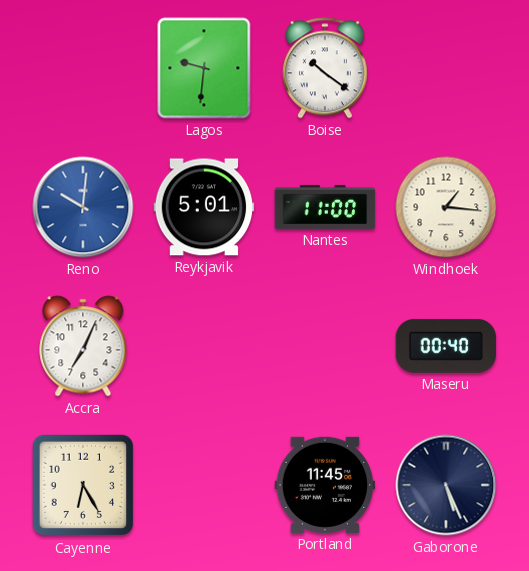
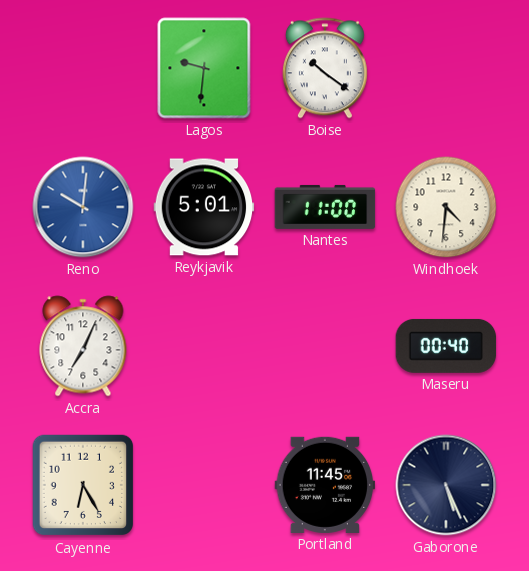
Windhoek: 1:16 -> 4:31
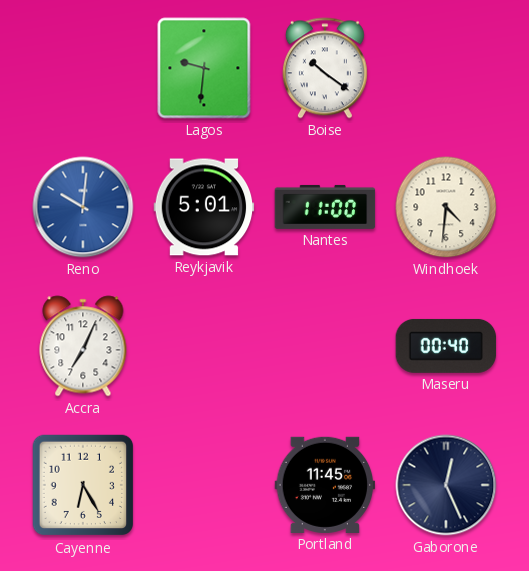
Gaborone: 5:26 -> 12:26
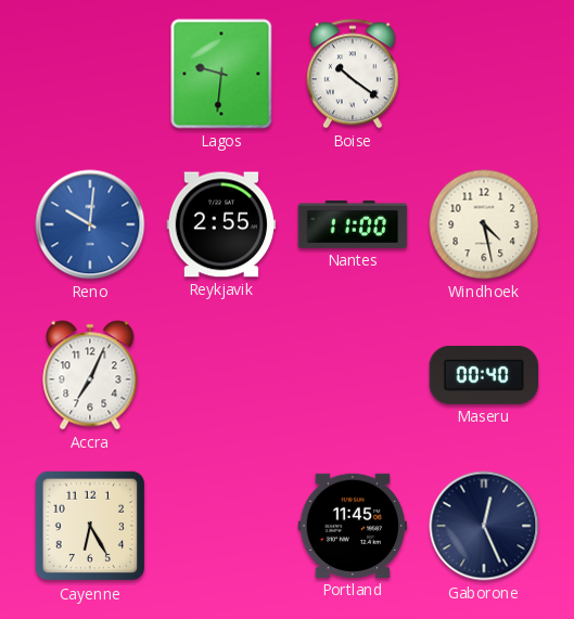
Reykjavik: 5:01 -> 2:55
Windhoek: 4:31 -> 4:28
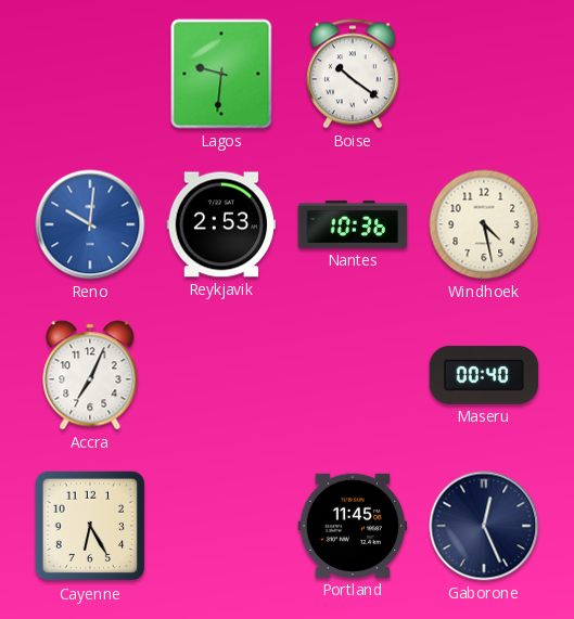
Reykjavik: 2:55 -> 2:53
Nantes: 11:00 -> 10:36
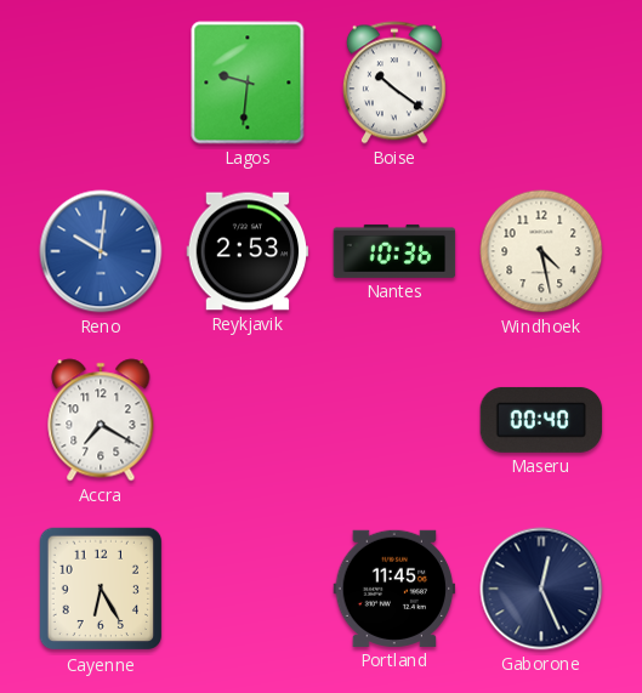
Accra: 7:04 -> 7:20
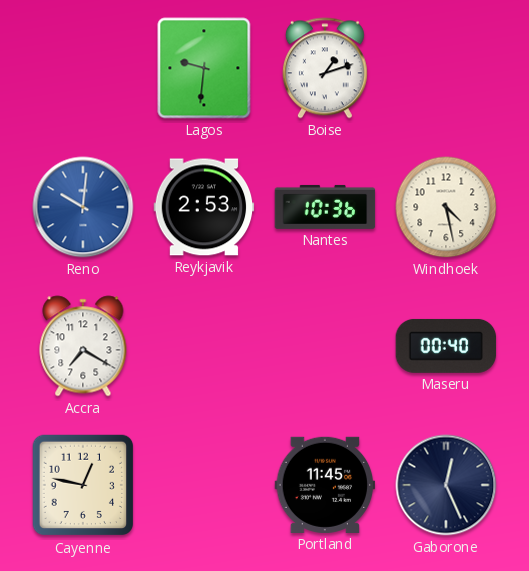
Boise: 10:21 -> 1:12
Cayenne: 6:25 -> 12:47
